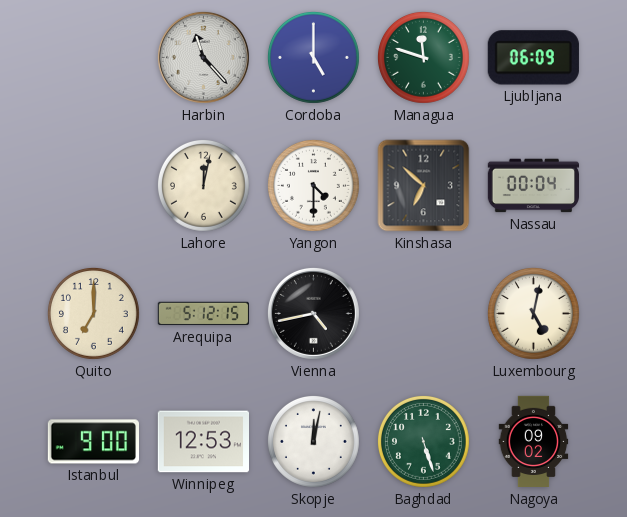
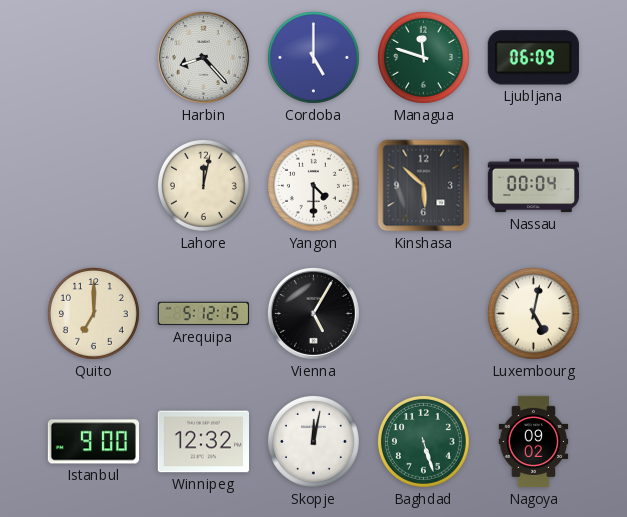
Harbin: 11:23 -> 8:23
Kinshasa: 6:52 -> 5:52
Vienna: 4:43 -> 5:05
Winnipeg: 12:53 -> 12:32
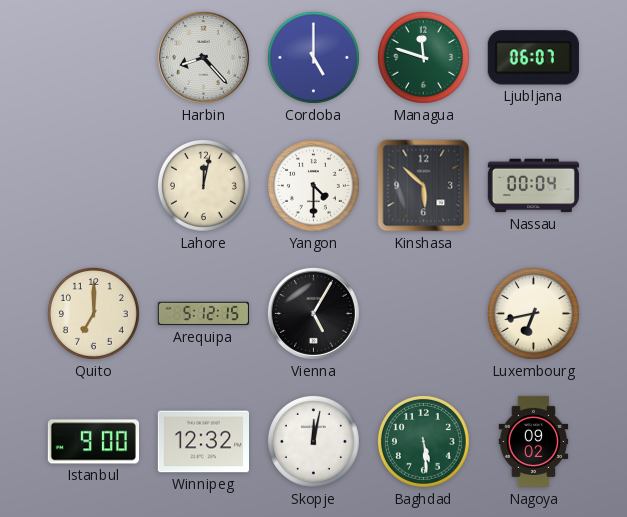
Ljubljana: 06:09 -> 06:07
Luxembourg: 5:02 -> 6:43
Baghdad: 5:27 -> 5:29
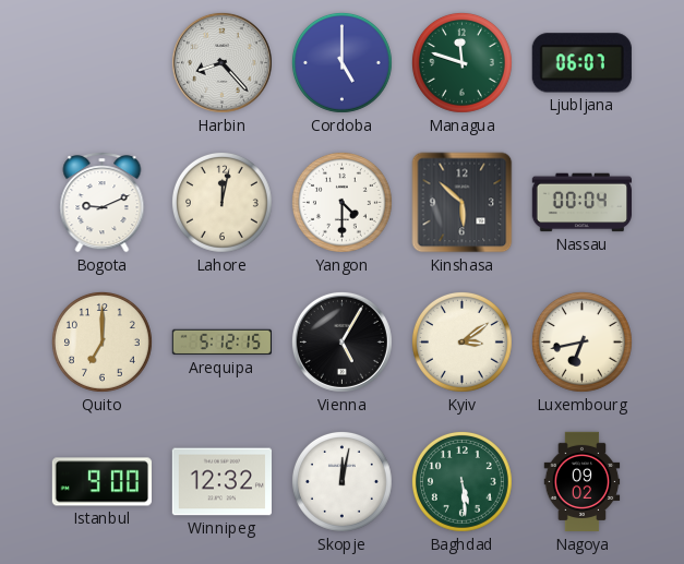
Bogota: none -> 9:11
Kyiv: none -> 3:09
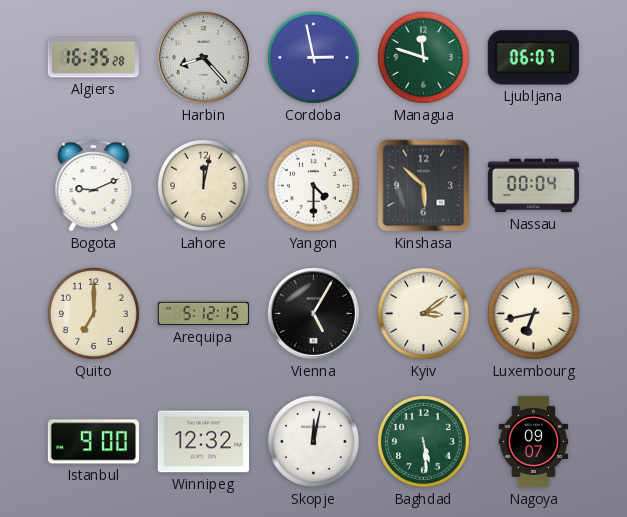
Algiers: none -> 16:35
Cordoba: 5:00 -> 2:58
Nagoya: 09:02 -> 09:07
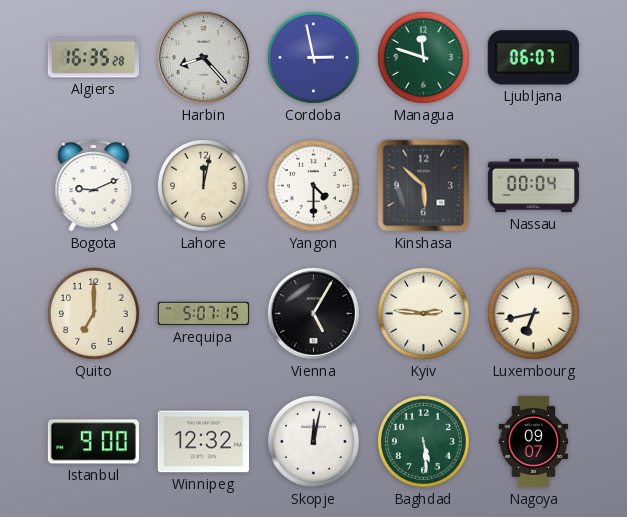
Arequipa: 5:12 -> 5:07
Kyiv: 3:09 -> 2:46
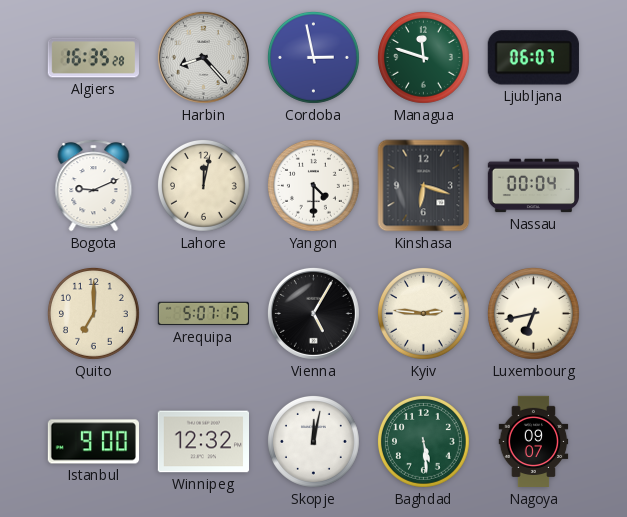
Kinshasa: 5:52 -> 6:18
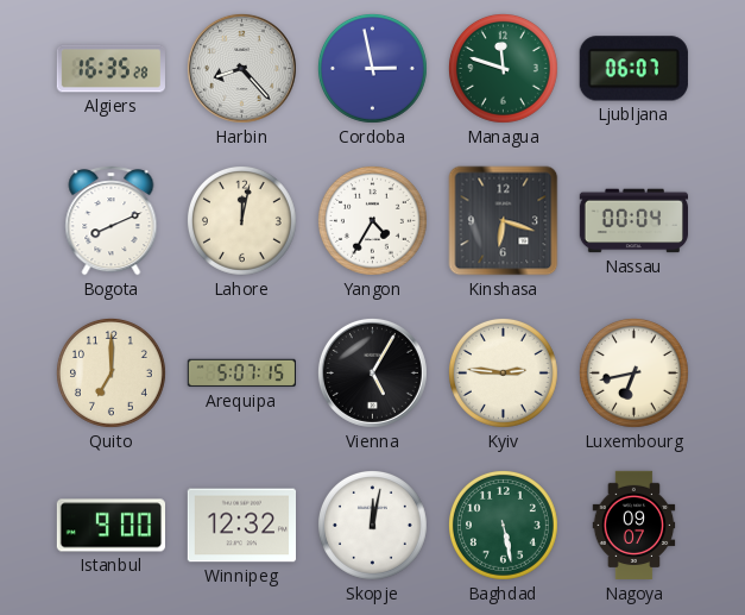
Bogota: 9:11 -> 8:11
Yangon: 4:30 -> 4:35
Baghdad: 5:29 -> 5:28
